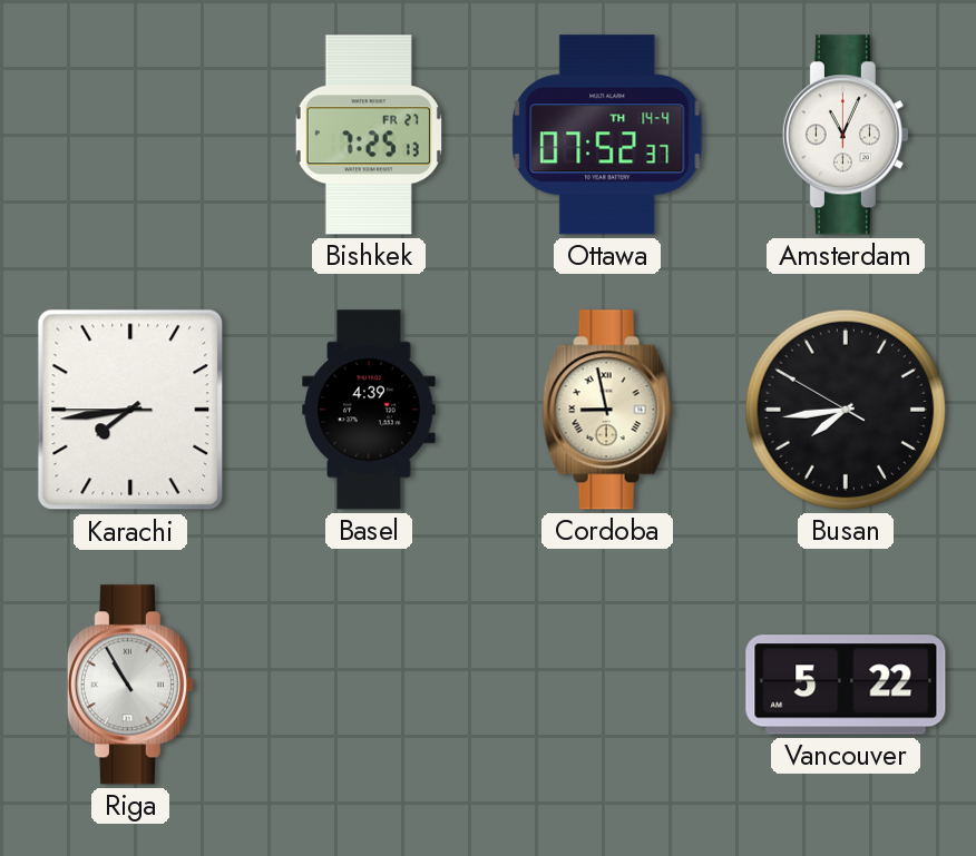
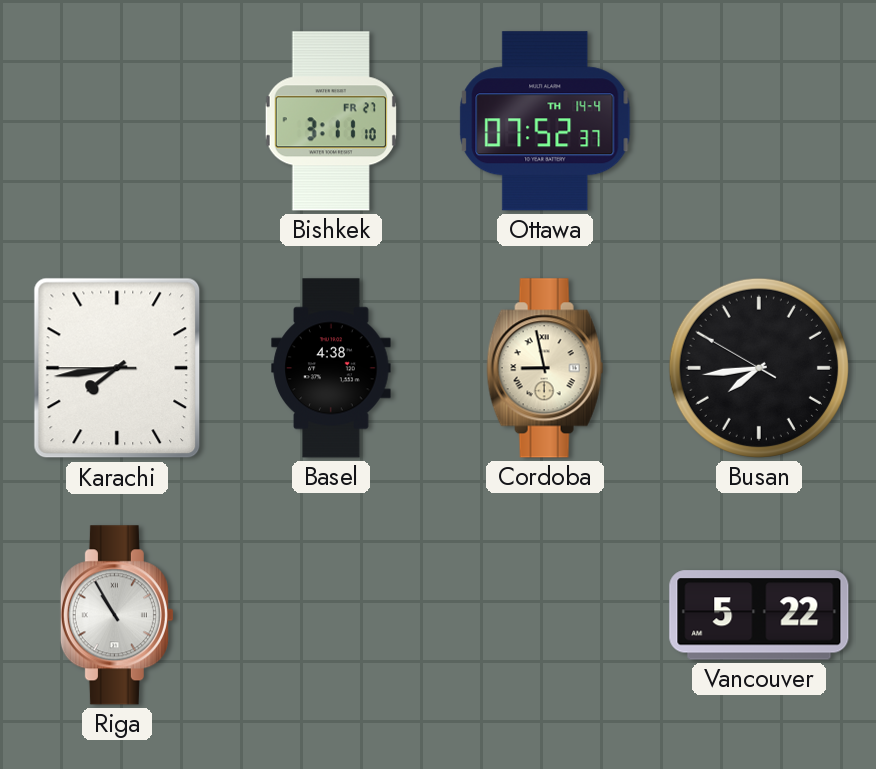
Bishkek: 7:25 -> 3:11
Amsterdam: 11:04 -> none
Basel: 4:39 -> 4:38
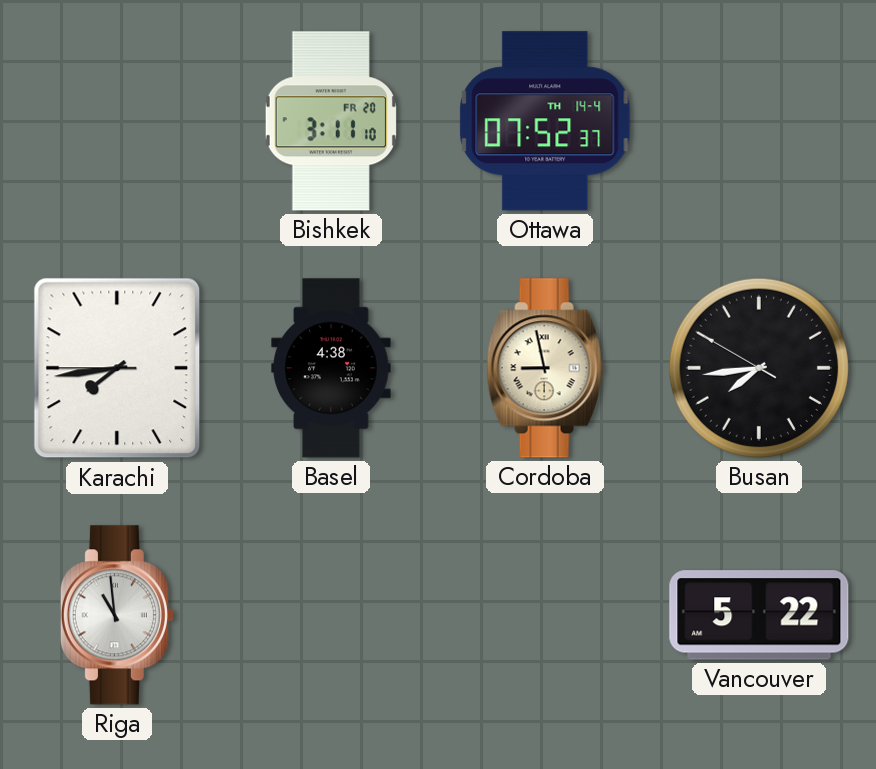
Bishkek date: FR 27 -> FR 20
Riga: 10:55 -> 10:59
